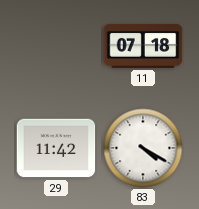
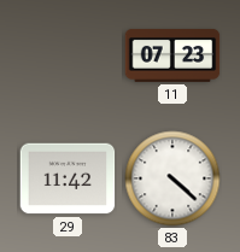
11: 07:18 -> 07:23
83: 4:20 -> 4:22
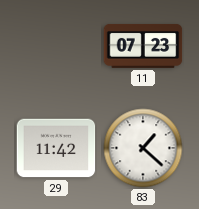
83: 4:22 -> 1:22
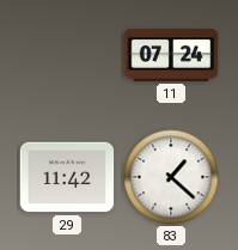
11: 07:23 -> 07:24
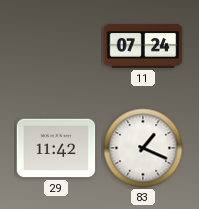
83: 1:22 -> 1:19
